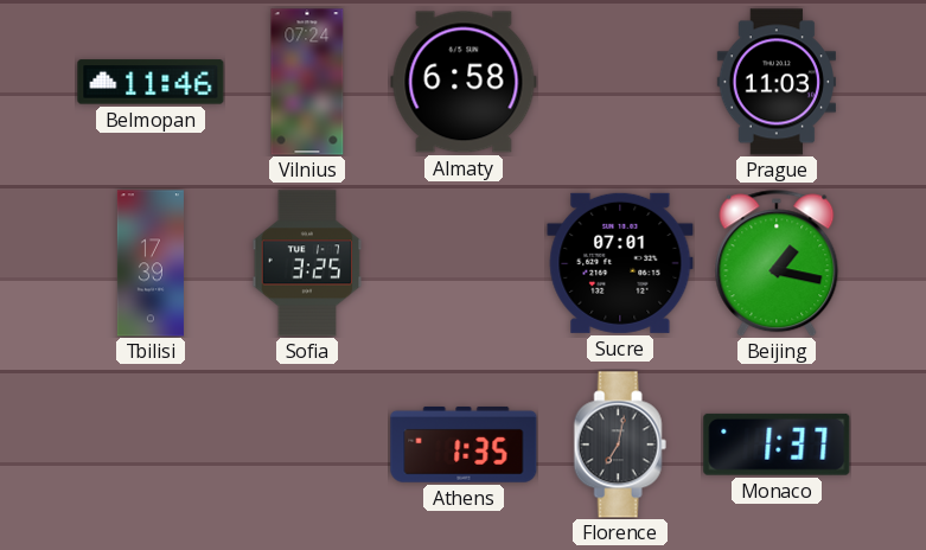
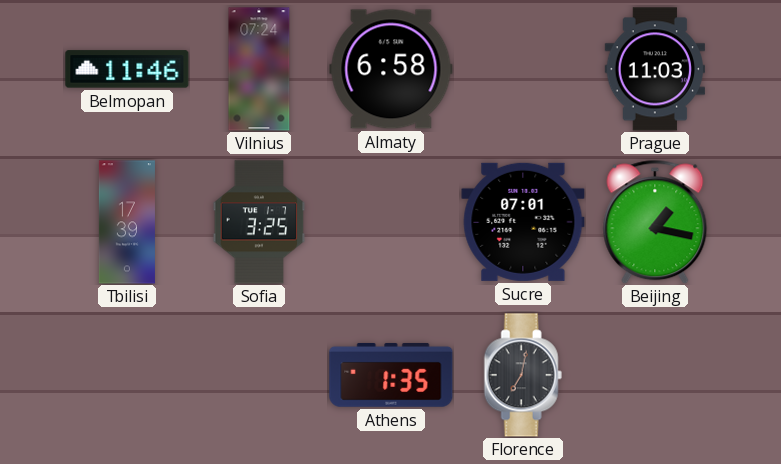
Monaco: 1:37 -> none
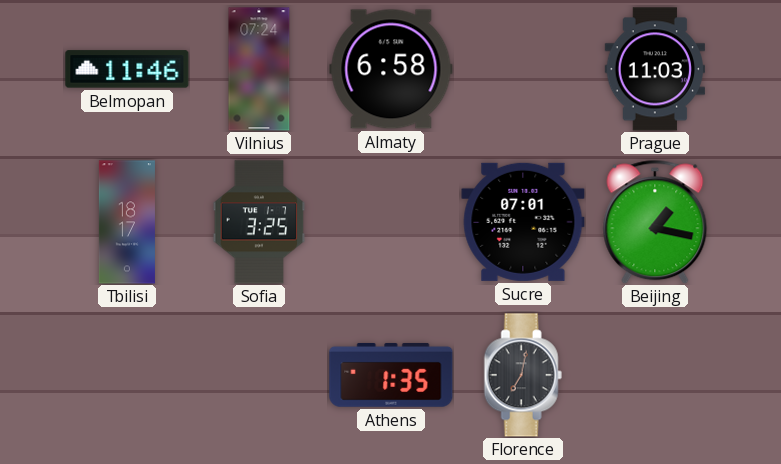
Tbilisi: 17:39 -> 18:17
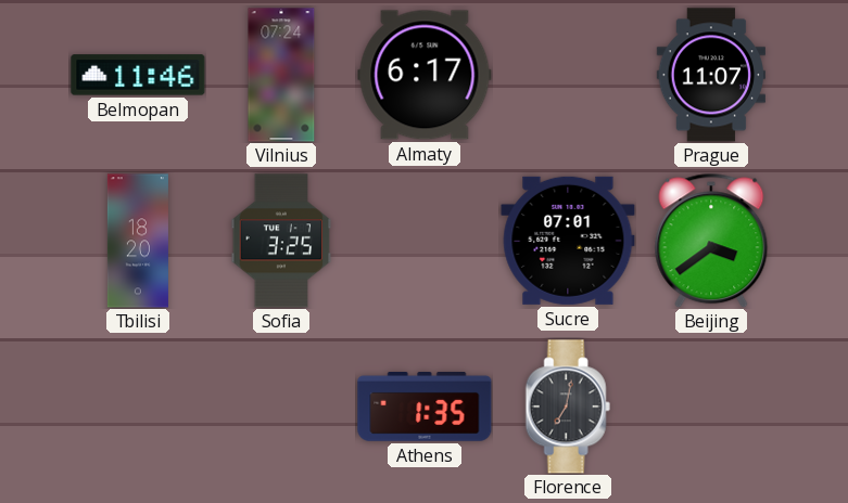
Almaty: 6:58 -> 6:17
Prague: 11:03 -> 11:07
Tbilisi: 18:17 -> 18:20
Beijing: 1:17 -> 3:39
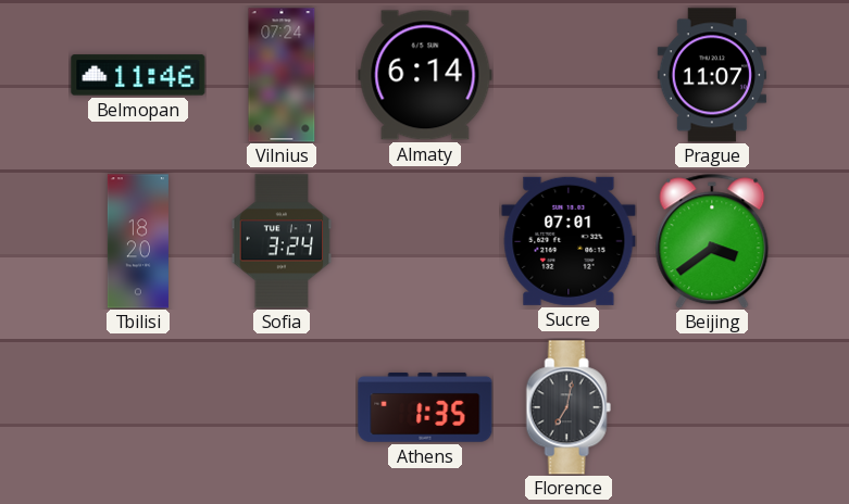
Almaty: 6:17 -> 6:14
Sofia: 3:25 -> 3:24
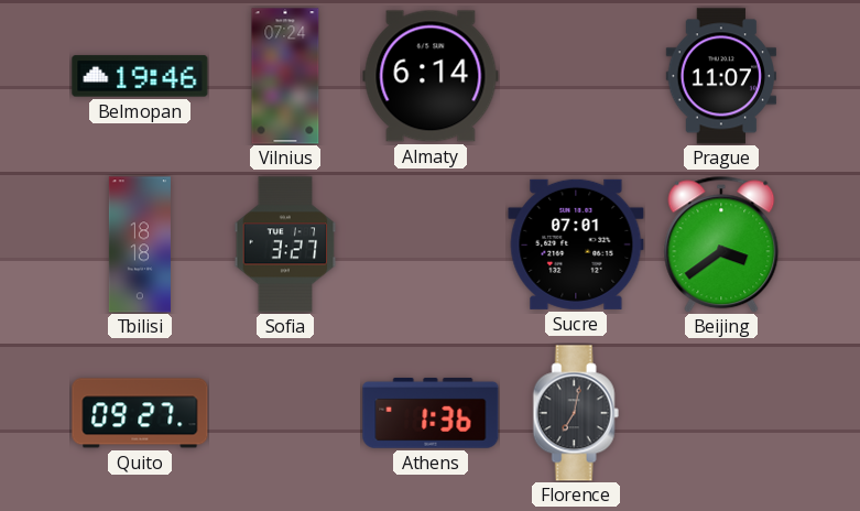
Belmopan: 11:46 -> 19:46
Tbilisi: 18:20 -> 18:18
Sofia: 3:24 -> 3:27
Quito: none -> 09:27
Athens: 1:35 -> 1:36
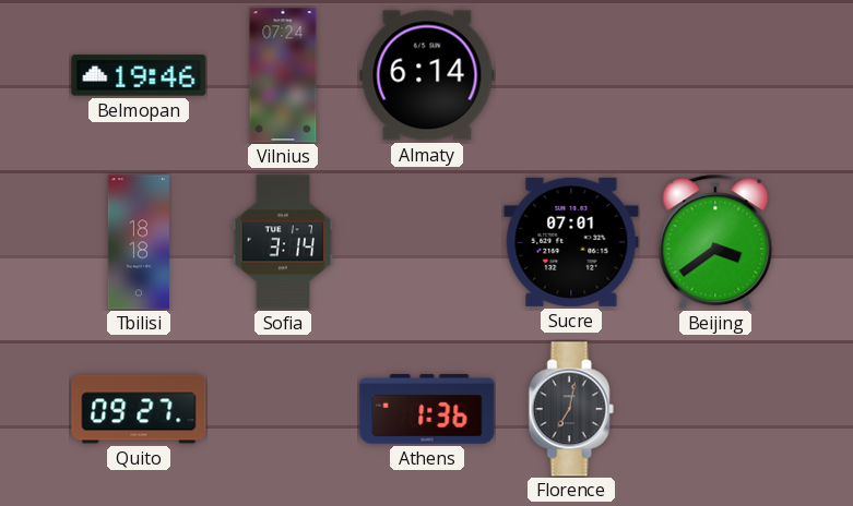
Prague: 11:07 -> none
Sofia: 3:27 -> 3:14
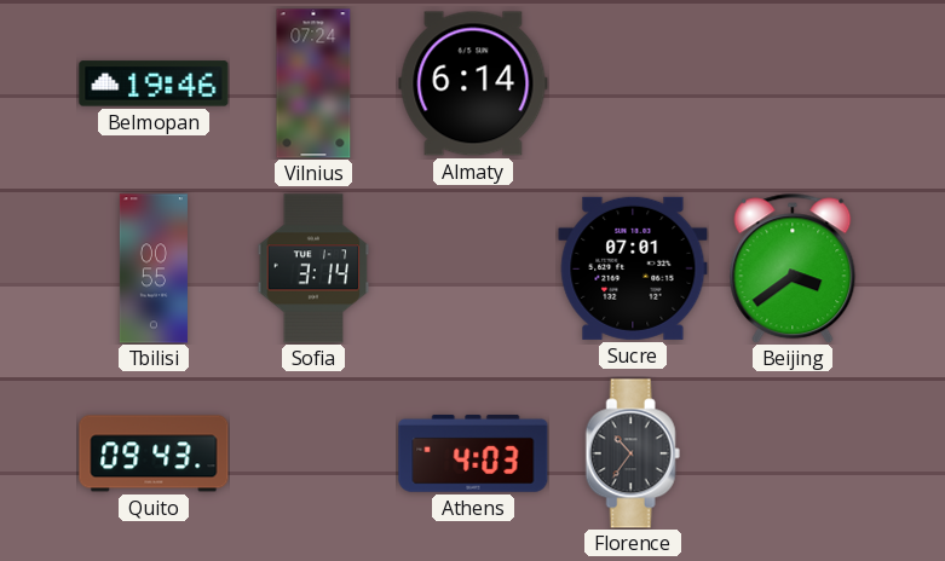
Tbilisi: 18:18 -> 00:55
Quito: 09:27 -> 09:43
Athens: 1:36 -> 4:03
Florence: 7:02 -> 10:36
